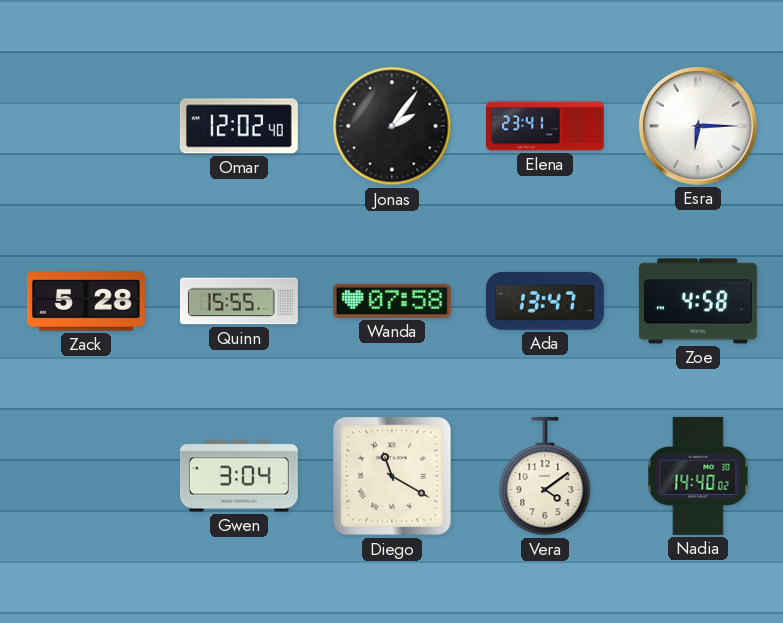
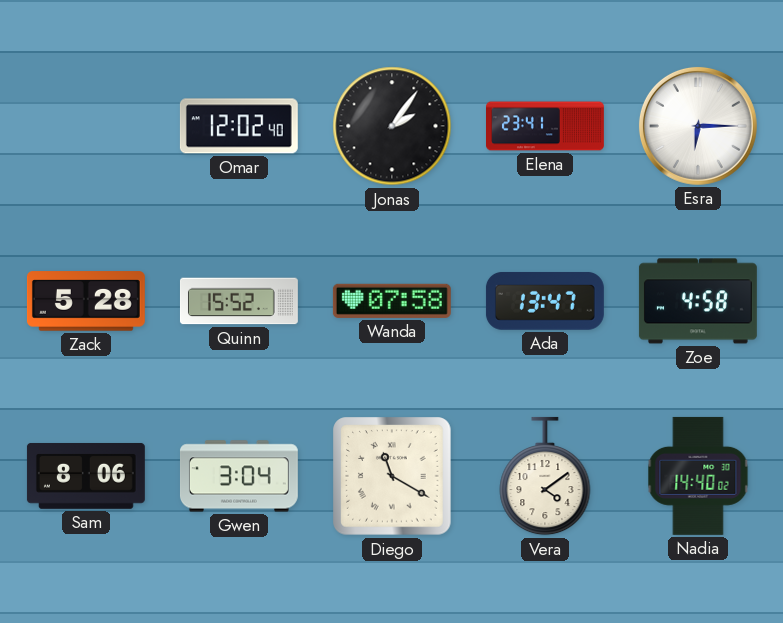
Quinn: 15:55 -> 15:52
Sam: none -> 8:06
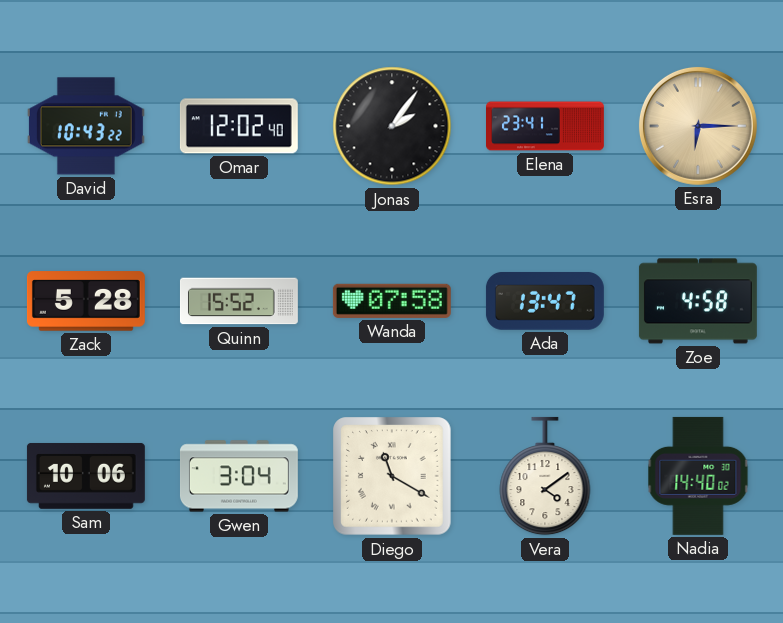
David: none -> 10:43
Esra dial: white -> champagne
Sam: 8:06 -> 10:06
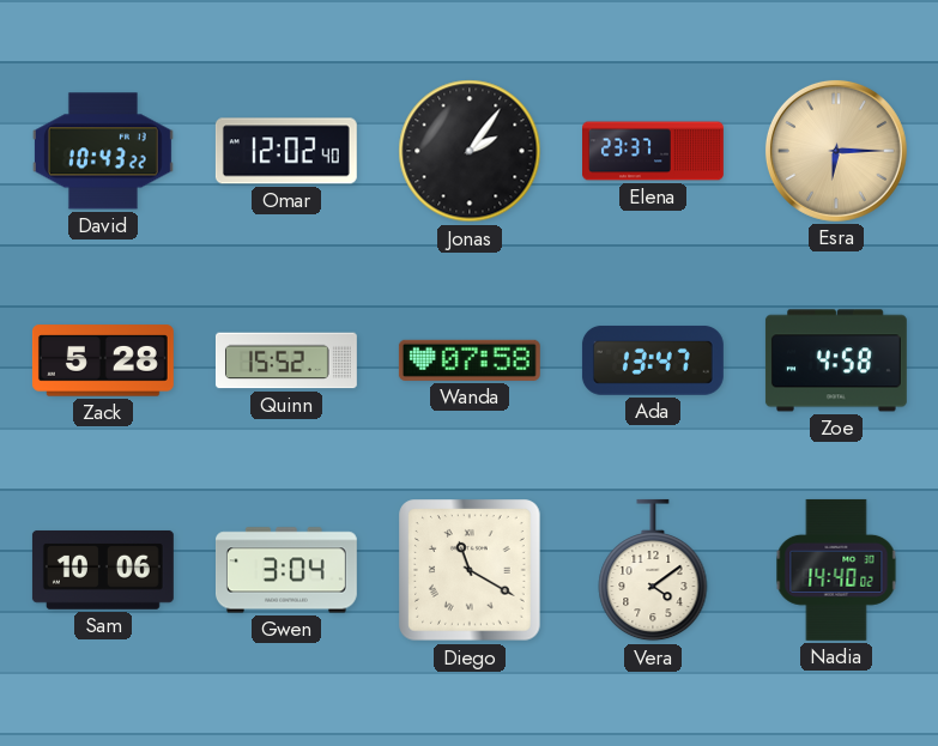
Elena: 23:41 -> 23:37
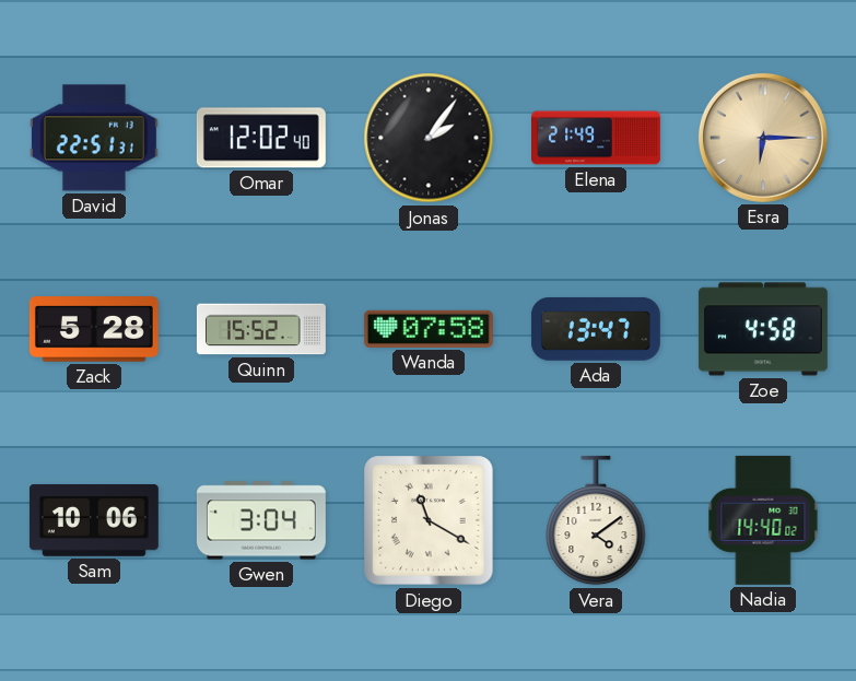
David: 10:43 -> 22:51
Elena: 23:37 -> 21:49
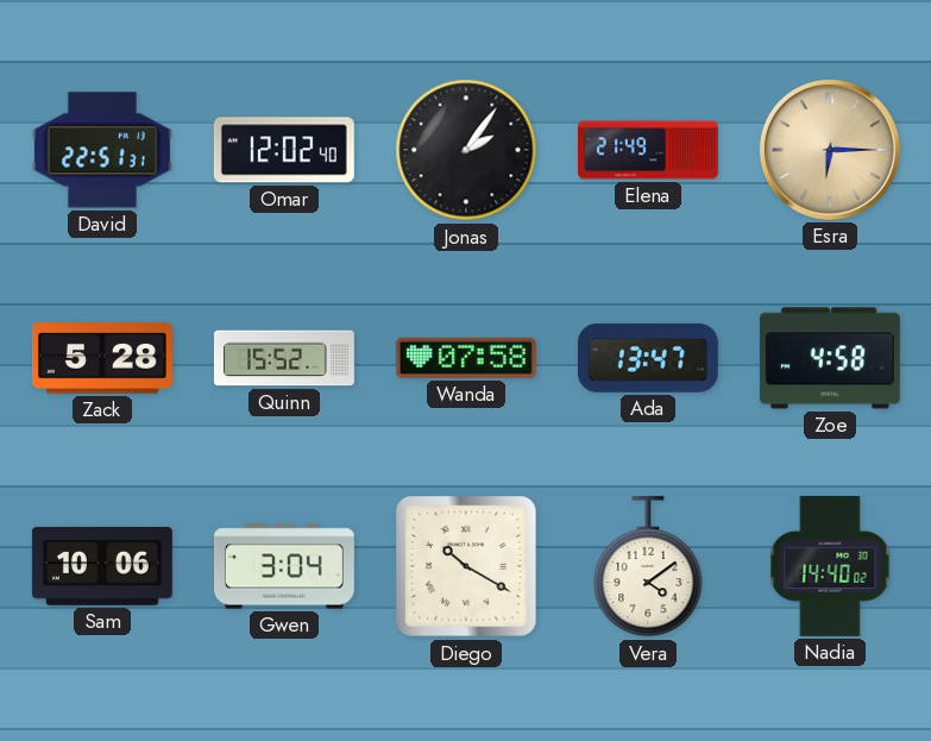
Diego: 11:20 -> 10:20
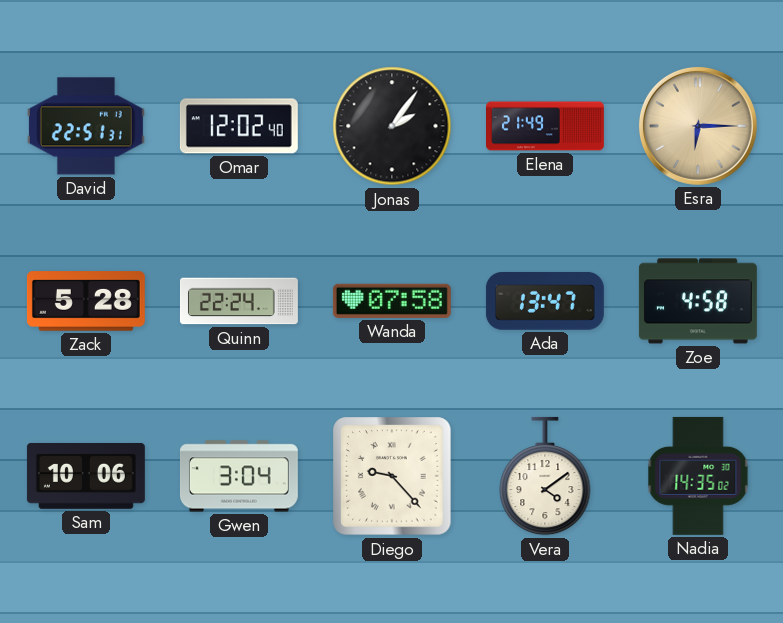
Quinn: 15:52 -> 22:24
Diego: 10:20 -> 9:23
Nadia: 14:40 -> 14:35
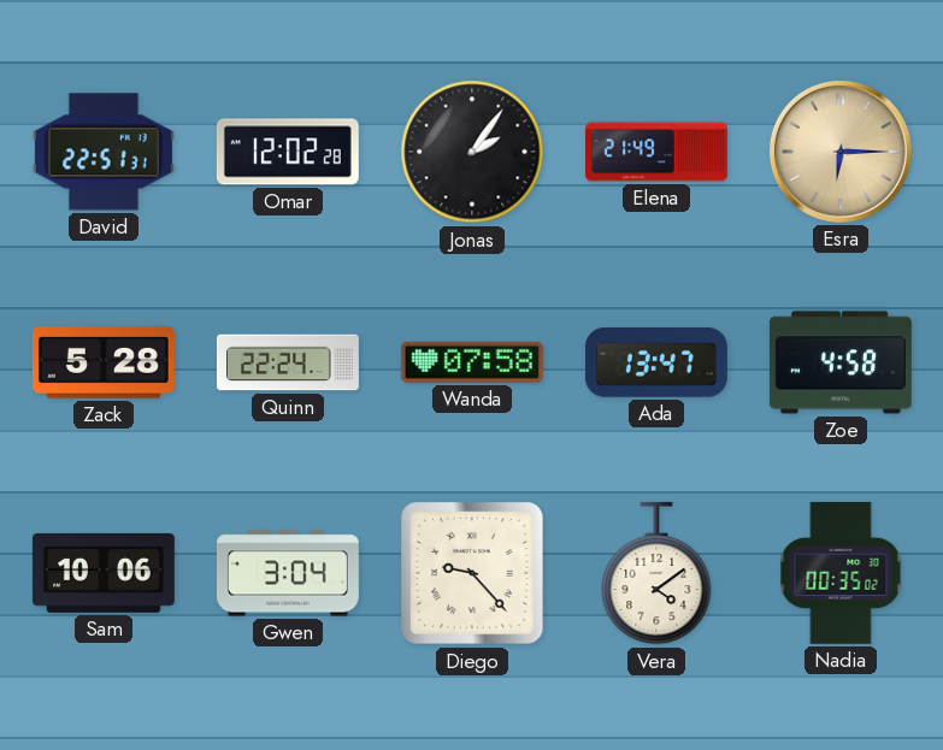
Omar: 12:02:40 -> 12:02:28
Nadia: 14:35 -> 00:35
